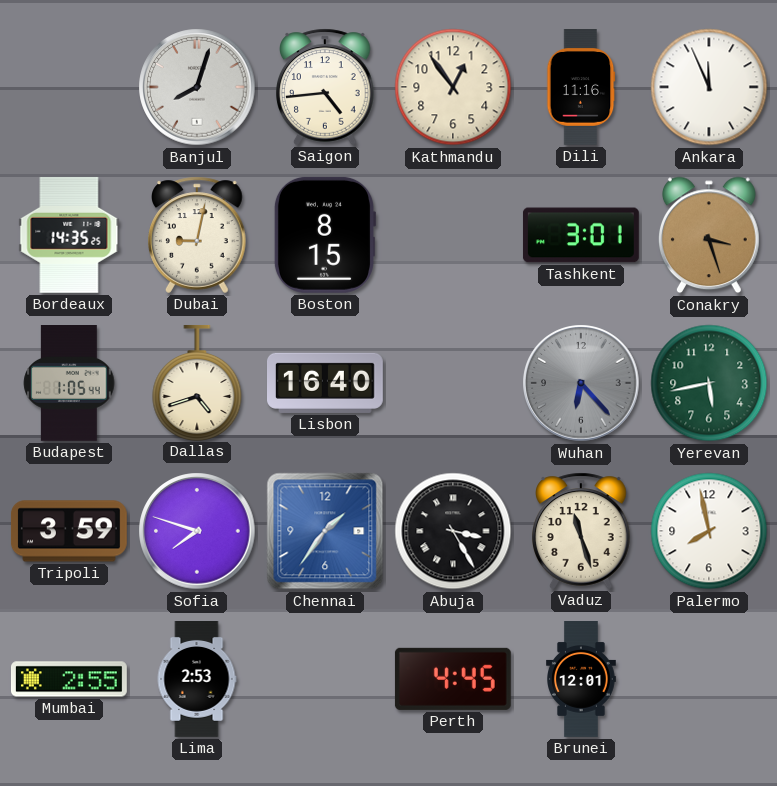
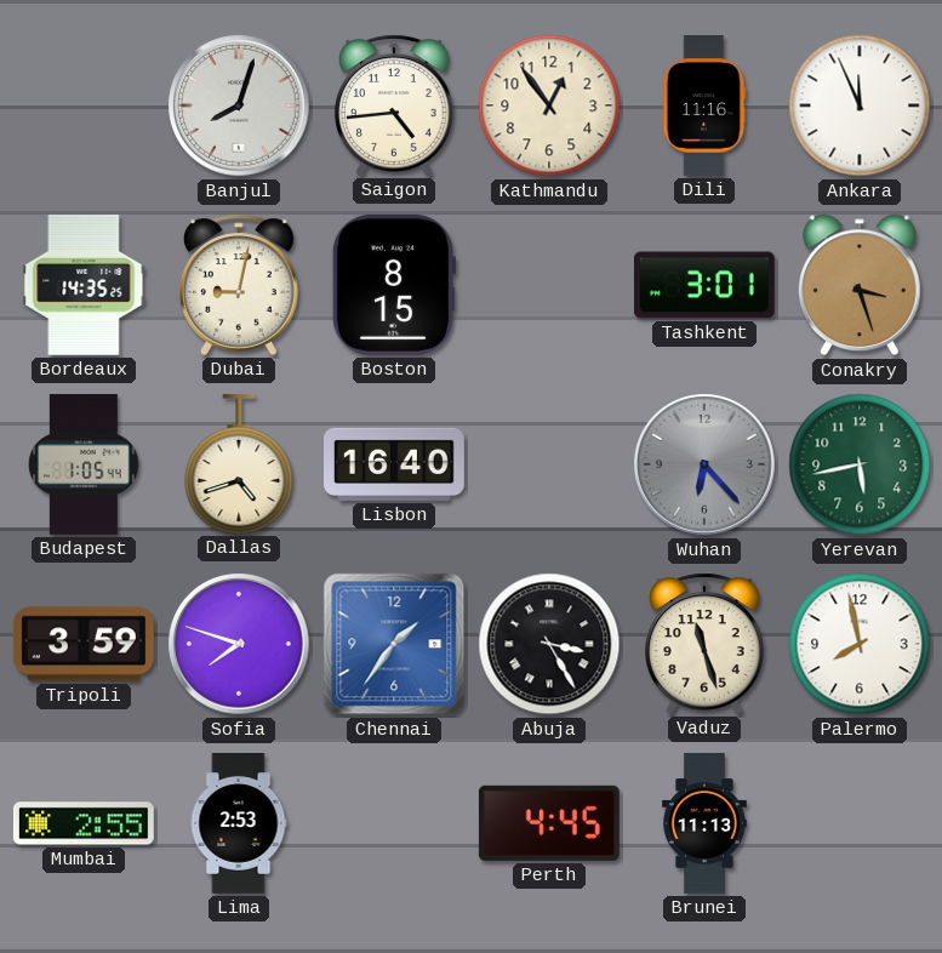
Brunei: 12:01 -> 11:13
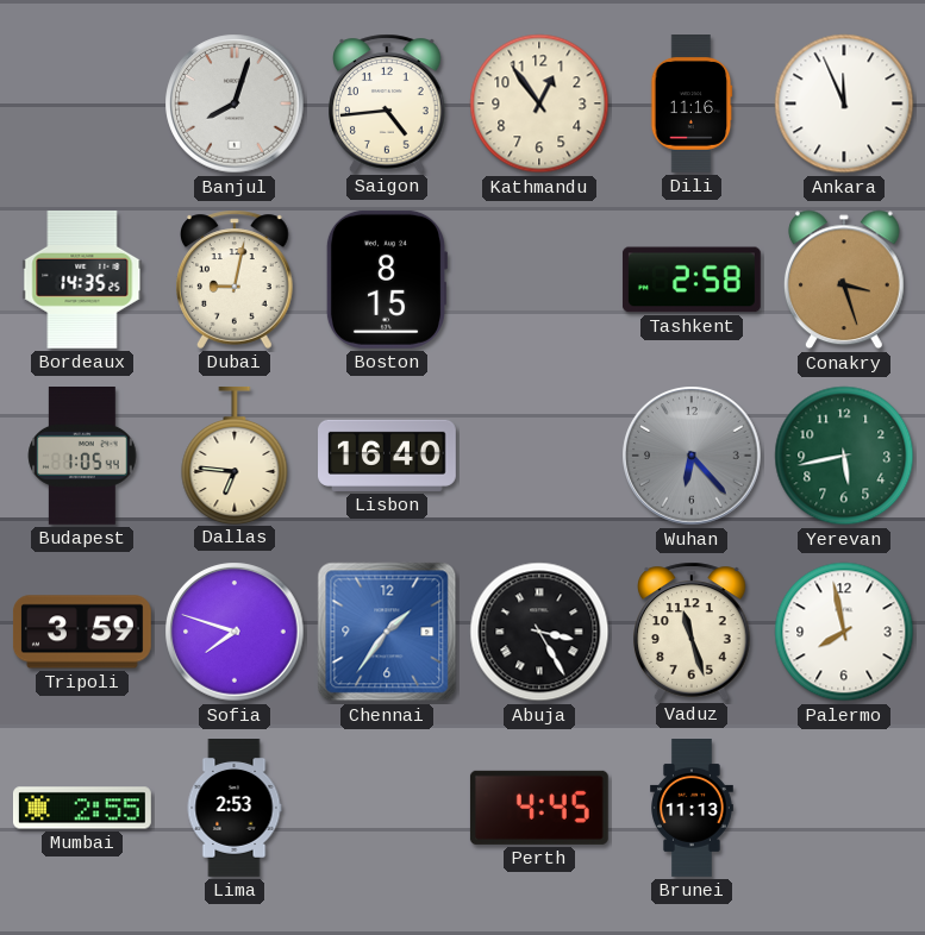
Tashkent: 3:01 -> 2:58
Dallas: 4:42 -> 6:46
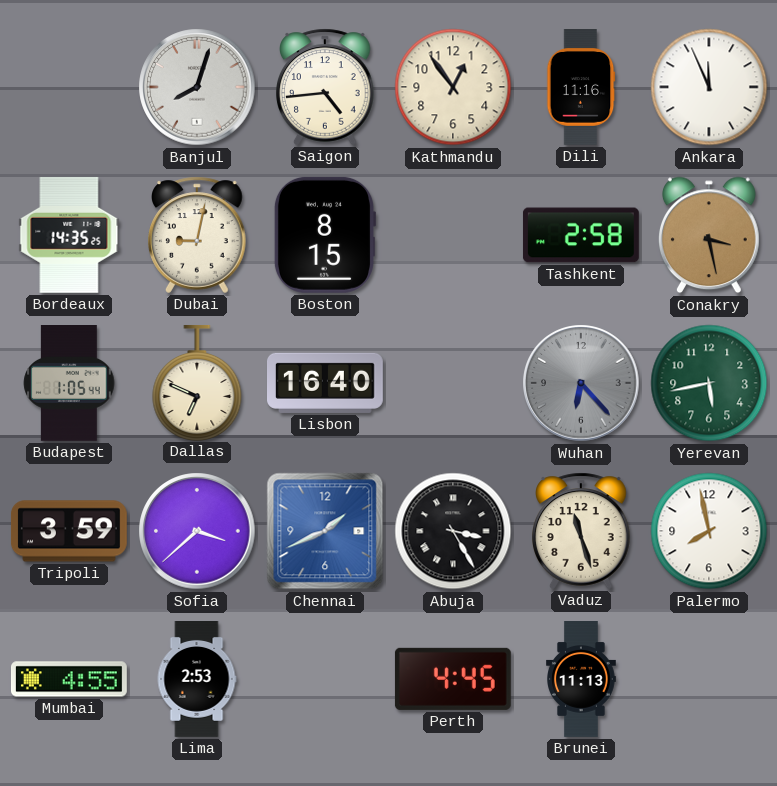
Conakry: 3:27 -> 3:28
Dallas: 6:46 -> 6:49
Sofia: 7:48 -> 3:38
Chennai: 1:36 -> 1:41
Mumbai: 2:55 -> 4:55
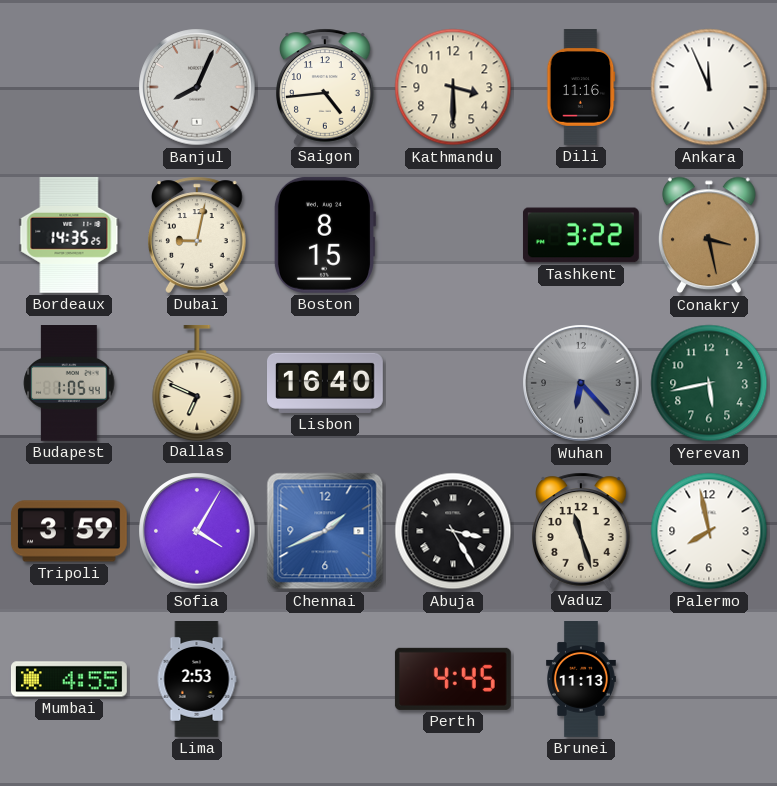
Banjul: 8:03 -> 8:04
Kathmandu: 12:54 -> 3:30
Tashkent: 2:58 -> 3:22
Sofia: 3:38 -> 4:05
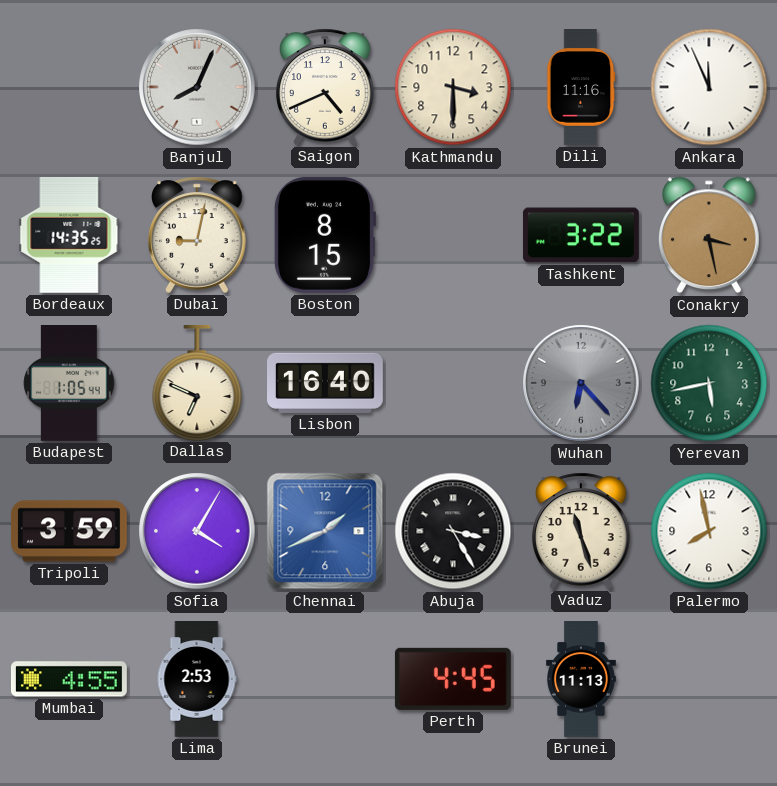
Saigon: 4:44 -> 4:41
